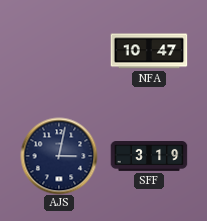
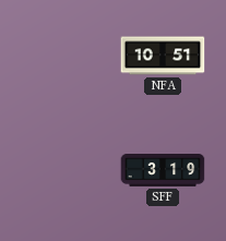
NFA: 10:47 -> 10:51
AJS: 3:02 -> none
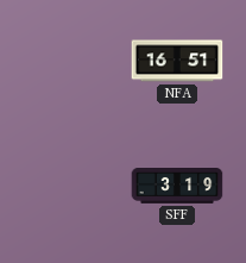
NFA: 10:51 -> 16:51
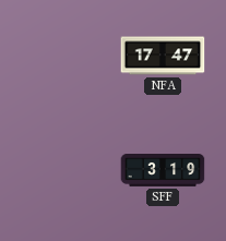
NFA: 16:51 -> 17:47
